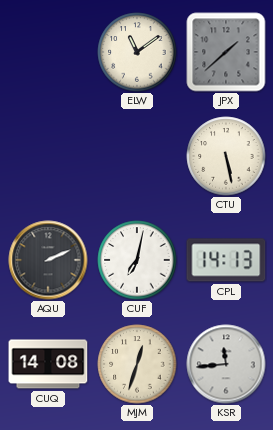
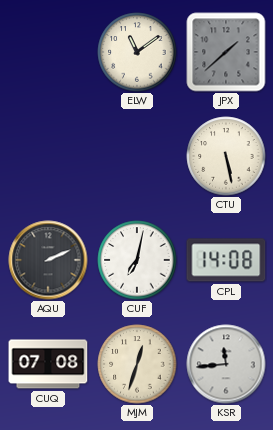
CPL: 14:13 -> 14:08
CUQ: 14:08 -> 07:08
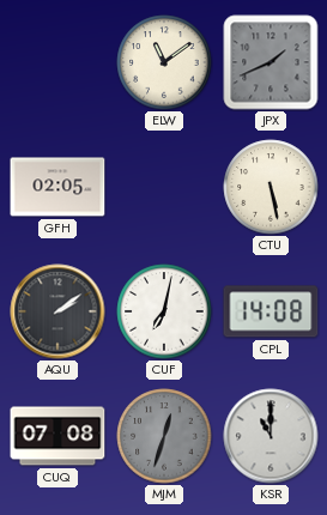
JPX: 1:38 -> 1:41
GFH: none -> 02:05
AQU: 2:11 -> 2:09
MJM dial: cream -> grey
KSR: 11:44 -> 11:00
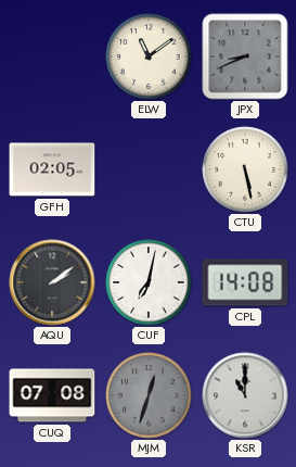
JPX: 1:41 -> 8:41
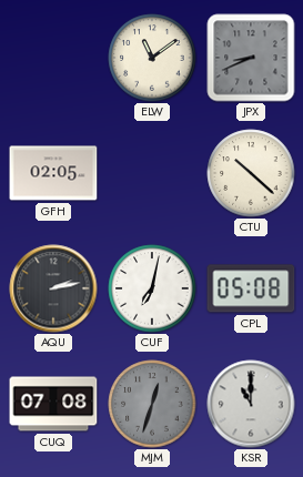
CTU: 5:28 -> 10:22
AQU: 2:09 -> 2:13
CPL: 14:08 -> 05:08
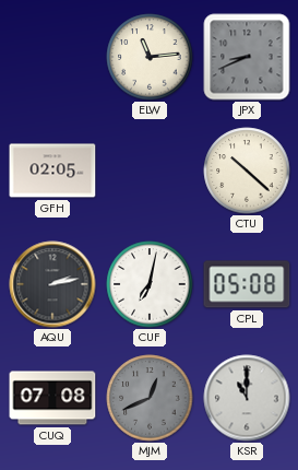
ELW: 11:09 -> 11:14
MJM: 12:33 -> 12:41
